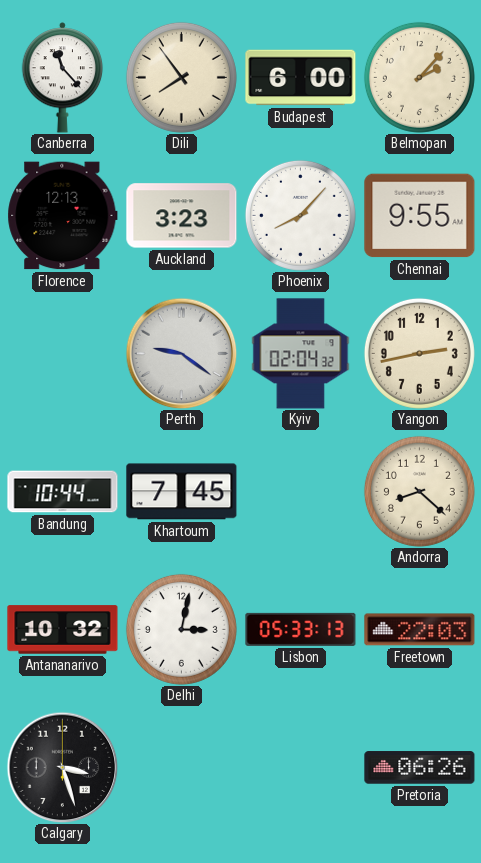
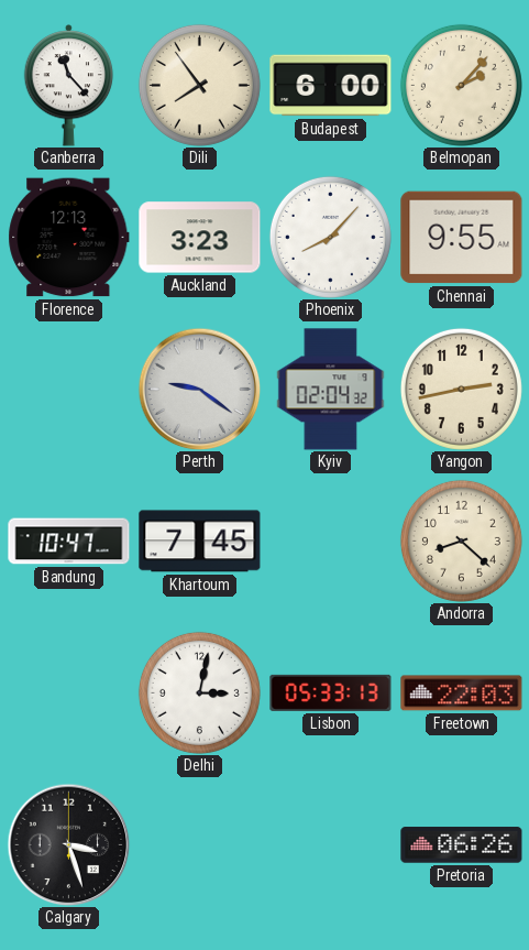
Bandung: 10:44 -> 10:47
Antananarivo: 10:32 -> none
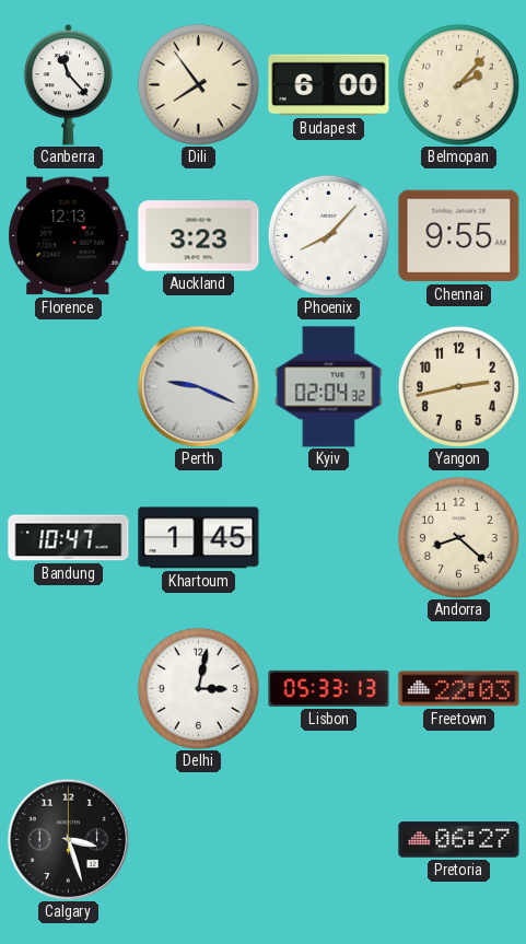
Perth: 9:21 -> 9:19
Khartoum: 7:45 -> 1:45
Pretoria: 06:26 -> 06:27
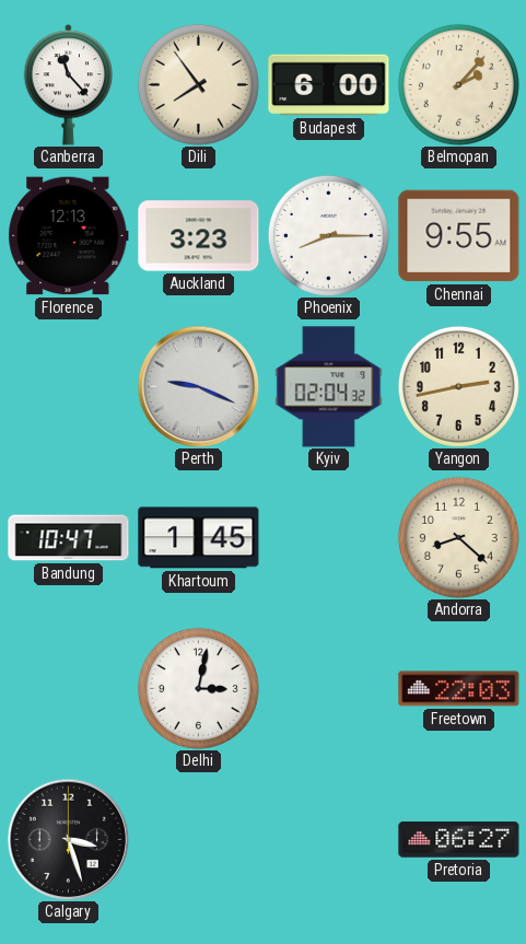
Phoenix: 8:07 -> 8:15
Lisbon: 05:33 -> none
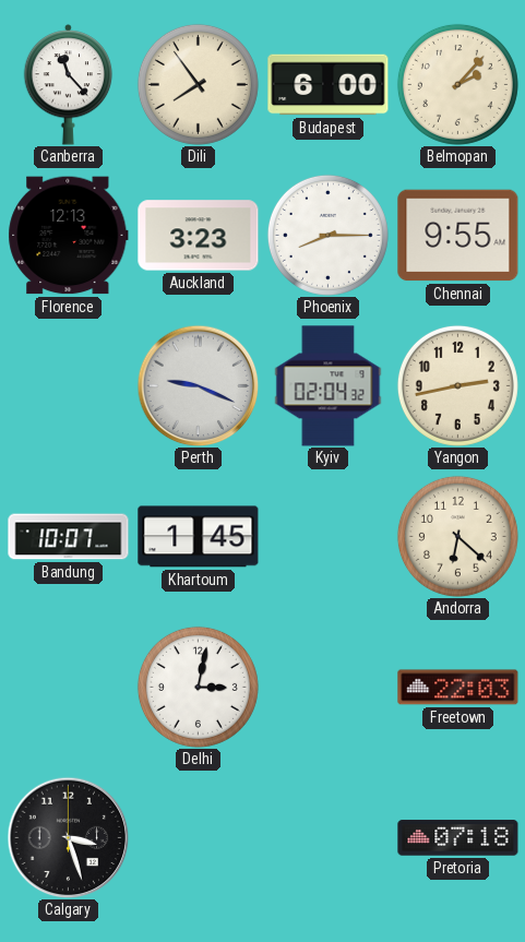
Bandung: 10:47 -> 10:07
Andorra: 8:22 -> 6:22
Pretoria: 06:27 -> 07:18
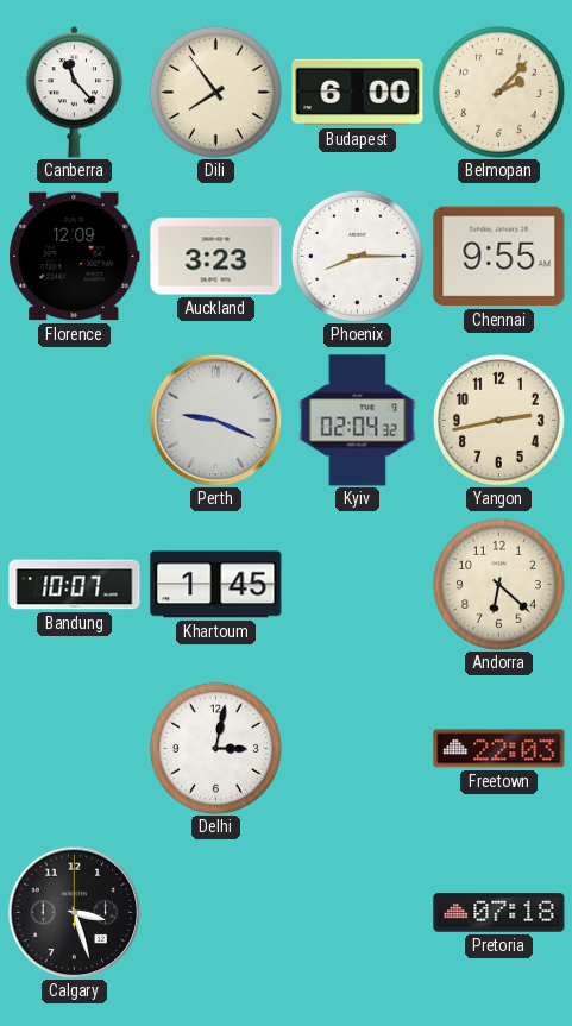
Florence: 12:13 -> 12:09
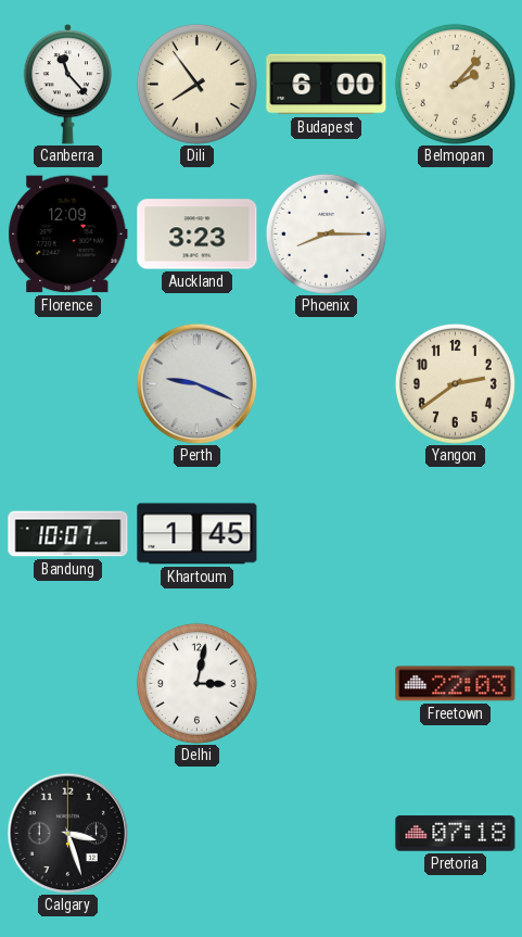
Chennai: 9:55 -> none
Kyiv: 02:04 -> none
Yangon: 2:43 -> 2:39
Andorra: 6:22 -> none
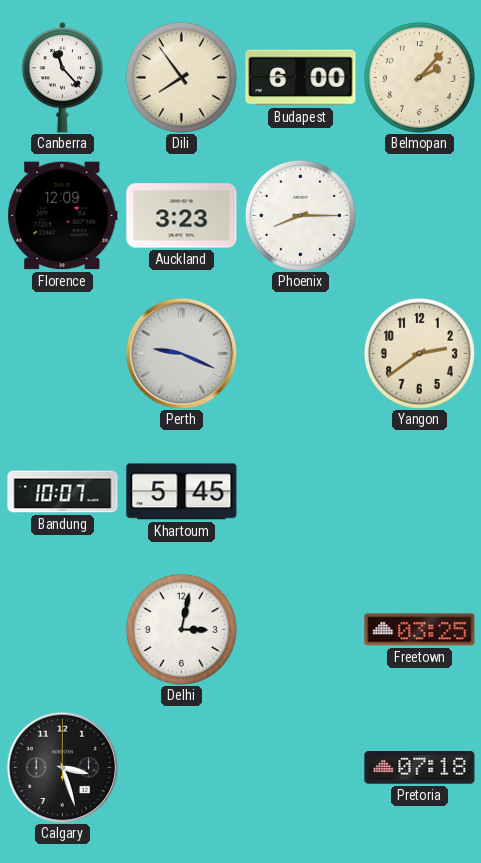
Khartoum: 1:45 -> 5:45
Freetown: 22:03 -> 03:25
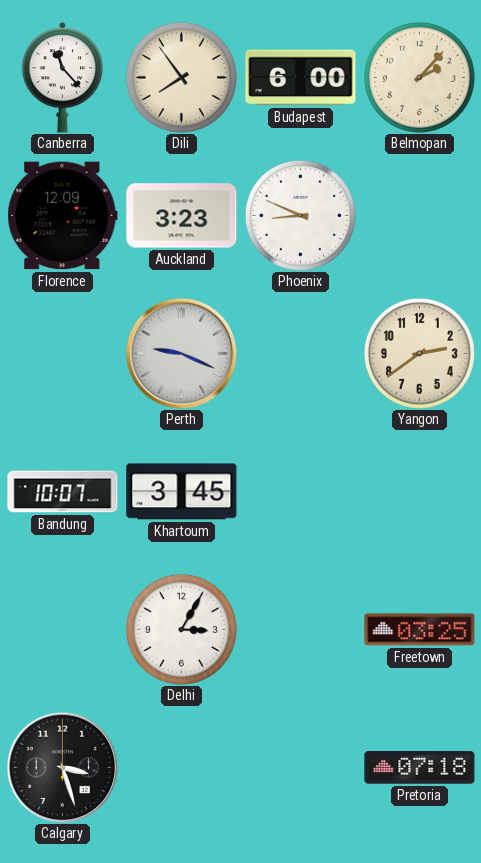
Phoenix: 8:15 -> 8:49
Khartoum: 5:45 -> 3:45
Delhi: 3:02 -> 3:05
